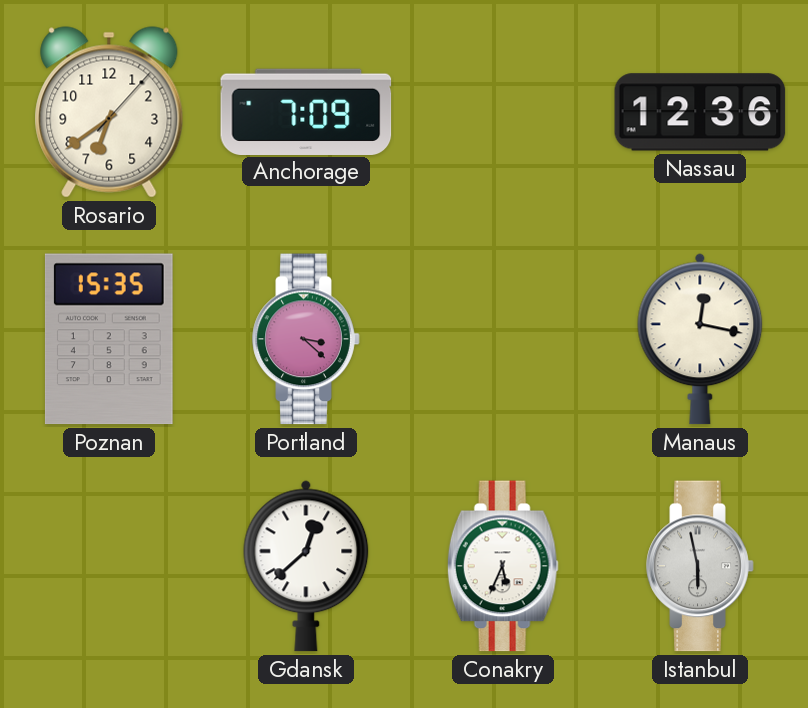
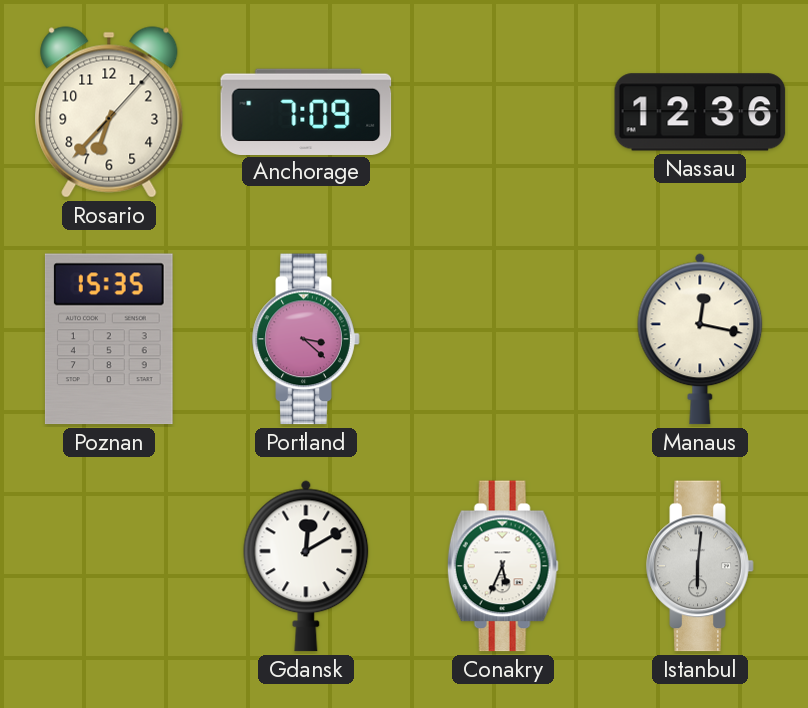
Rosario: 6:39 -> 6:37
Gdansk: 12:38 -> 12:10
Istanbul: 5:58 -> 6:01
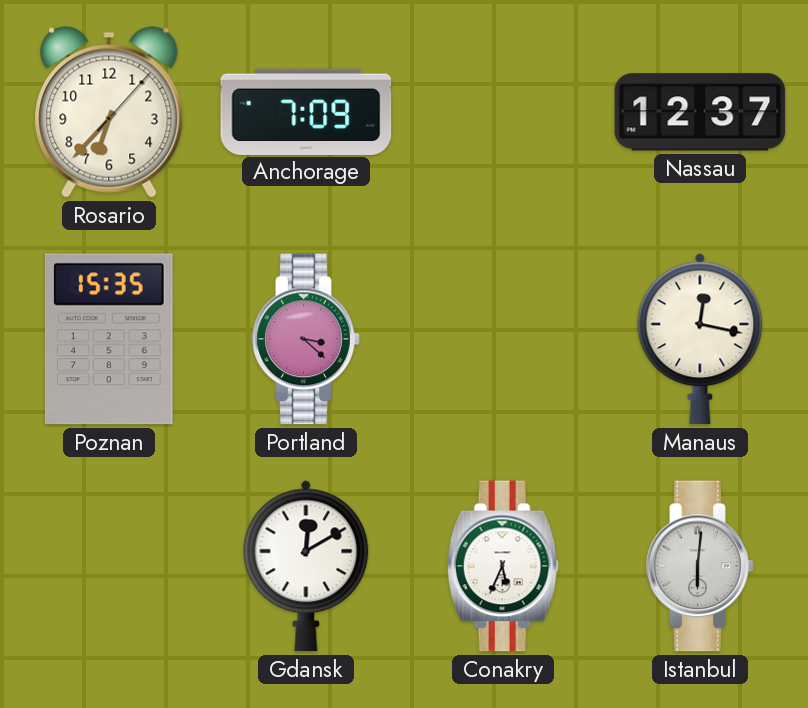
Nassau: 12:36 -> 12:37
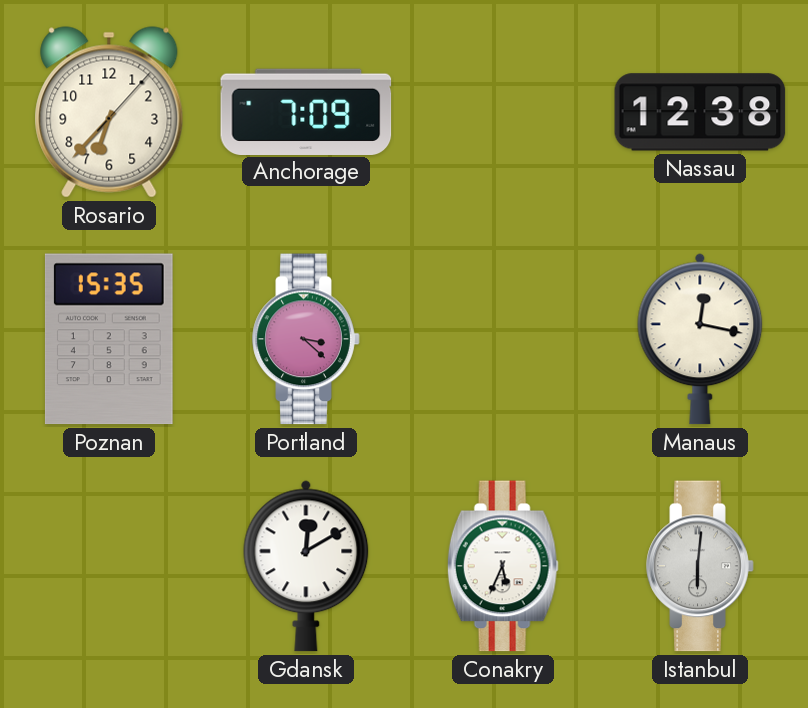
Nassau: 12:37 -> 12:38
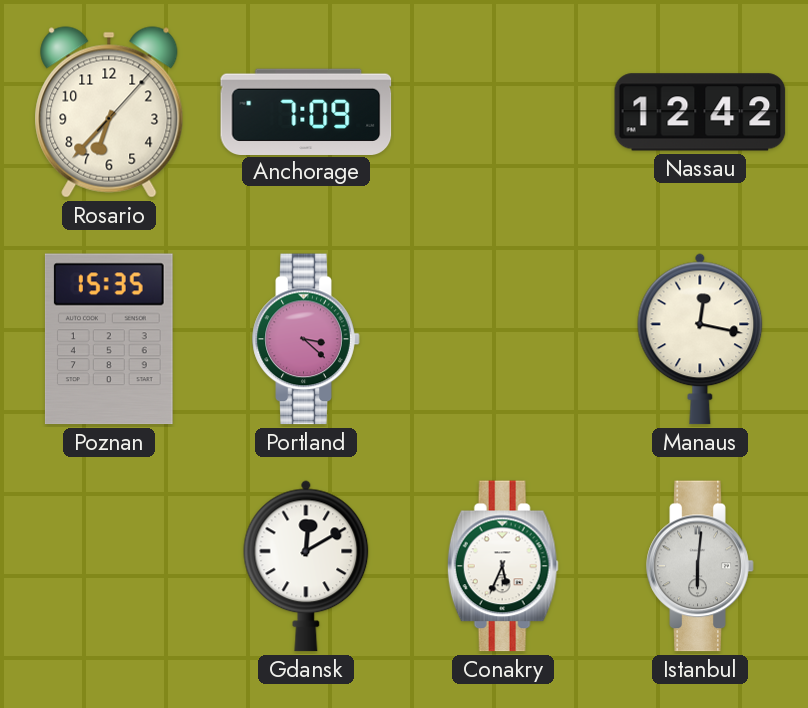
Nassau: 12:38 -> 12:42
